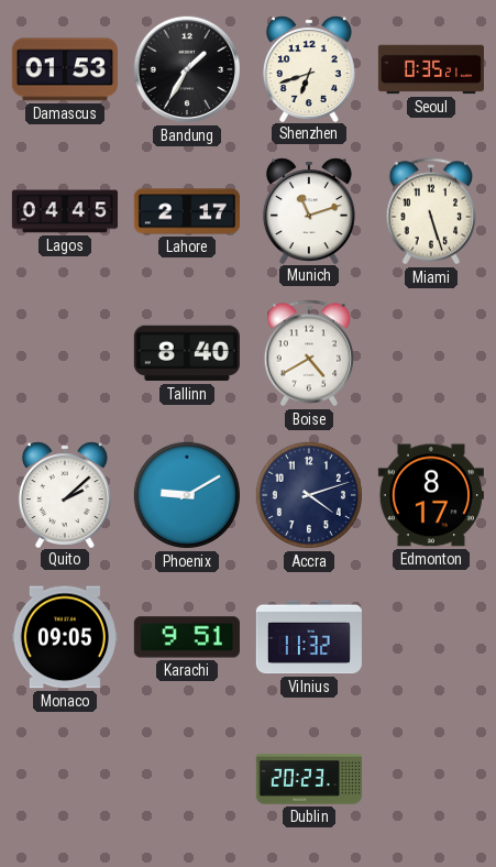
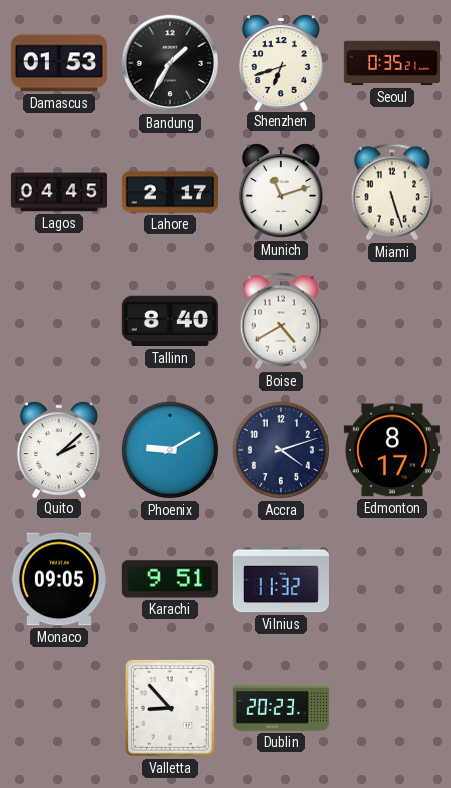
Valletta: none -> 8:53
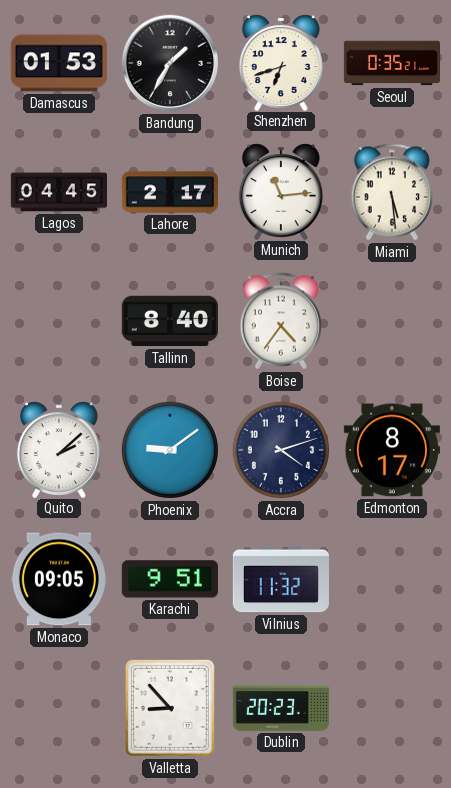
Munich: 11:12 -> 11:14
Miami: 5:27 -> 5:29
Boise: 4:40 -> 4:36
Phoenix: 9:10 -> 9:09
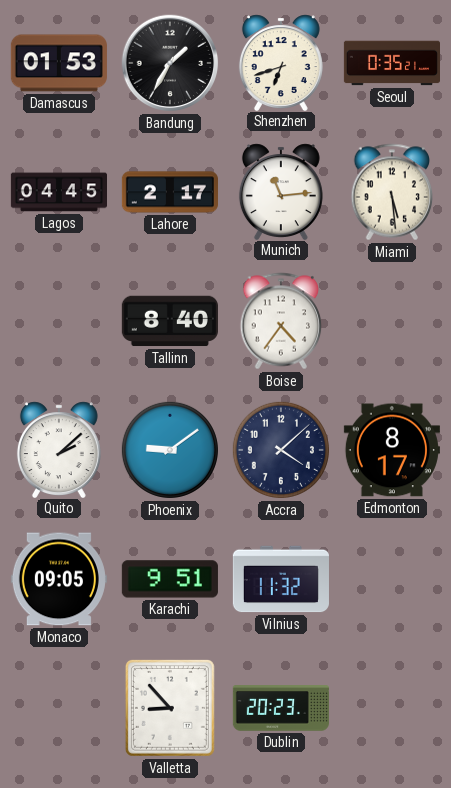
Accra: 4:12 -> 4:08
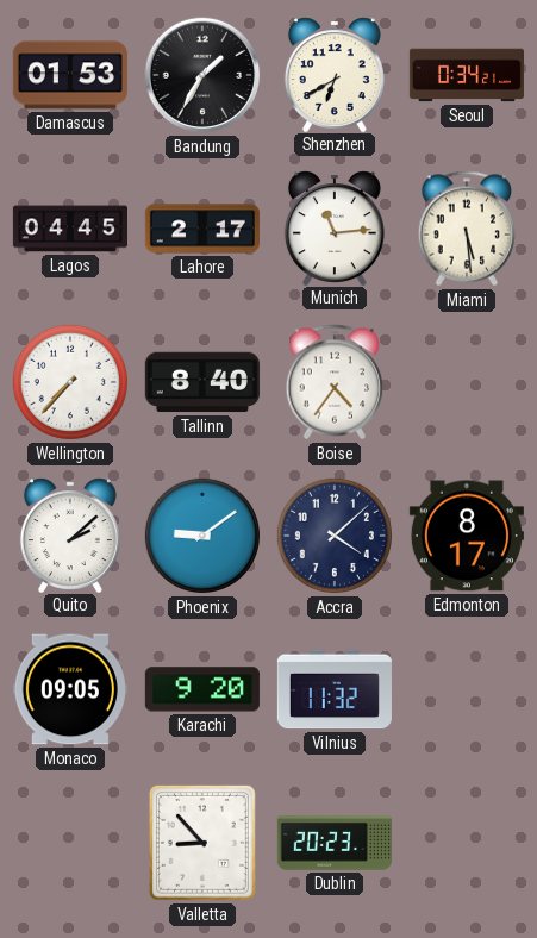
Shenzhen: 6:42 -> 6:40
Seoul: 0:35 -> 0:34
Wellington: none -> 7:37
Karachi: 9:51 -> 9:20
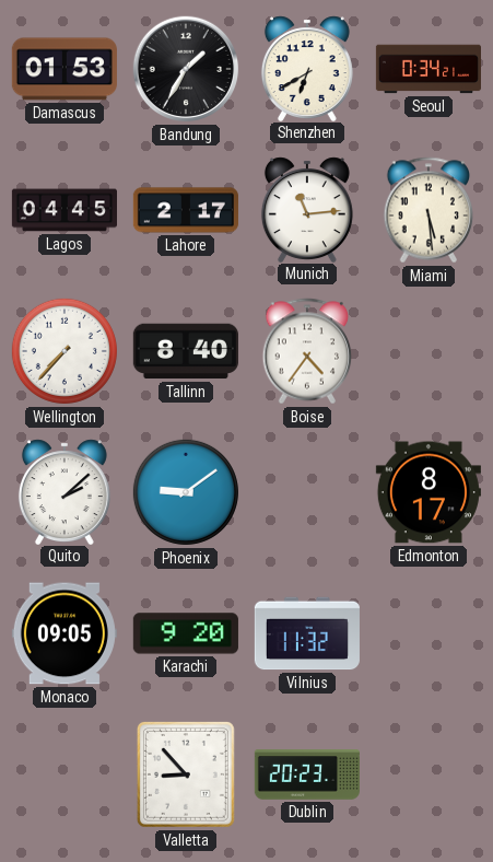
Accra: 4:08 -> none
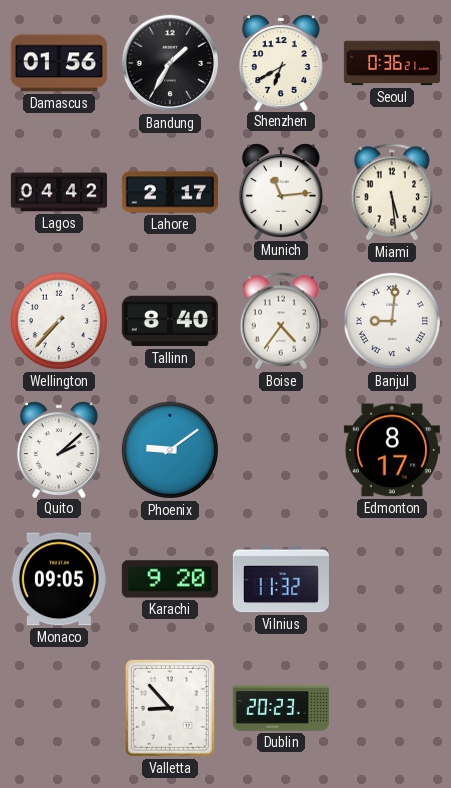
Damascus: 01:53 -> 01:56
Seoul: 0:34 -> 0:36
Lagos: 04:45 -> 04:42
Banjul: none -> 9:01
